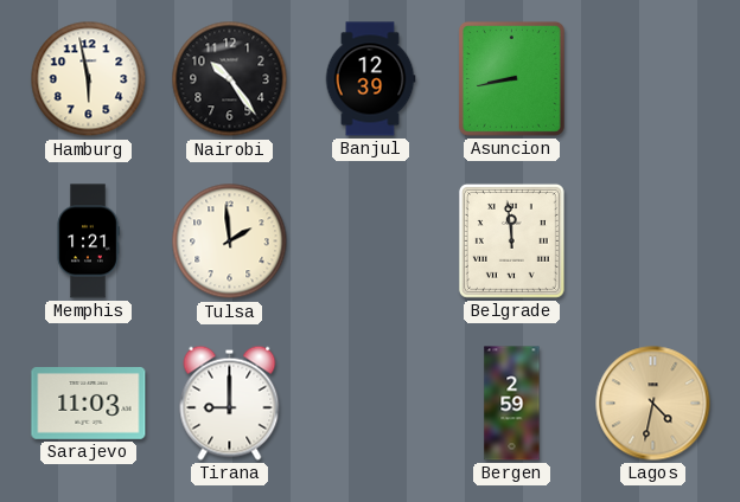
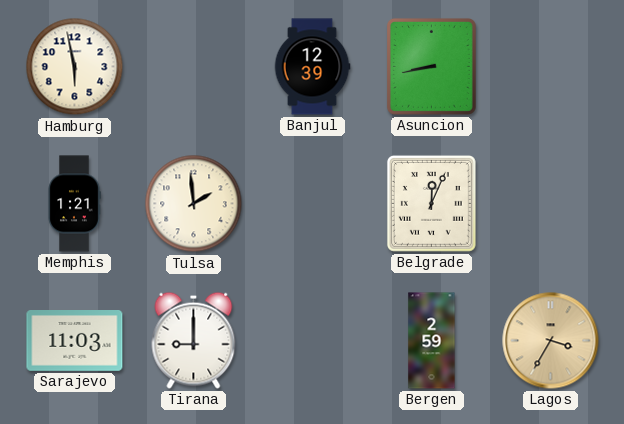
Nairobi: 10:24 -> none
Belgrade: 11:59 -> 12:04
Lagos: 4:32 -> 3:35
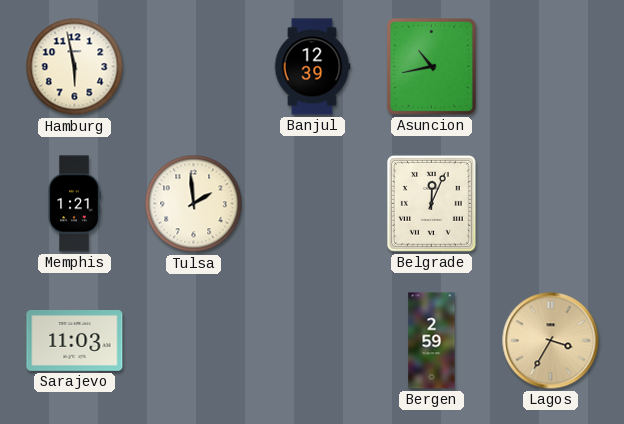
Asuncion: 8:43 -> 10:43
Tirana: 9:00 -> none
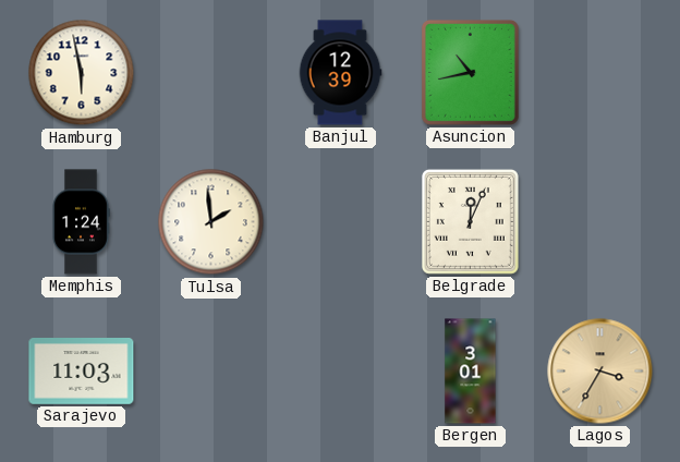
Memphis: 1:21 -> 1:24
Bergen: 2:59 -> 3:01
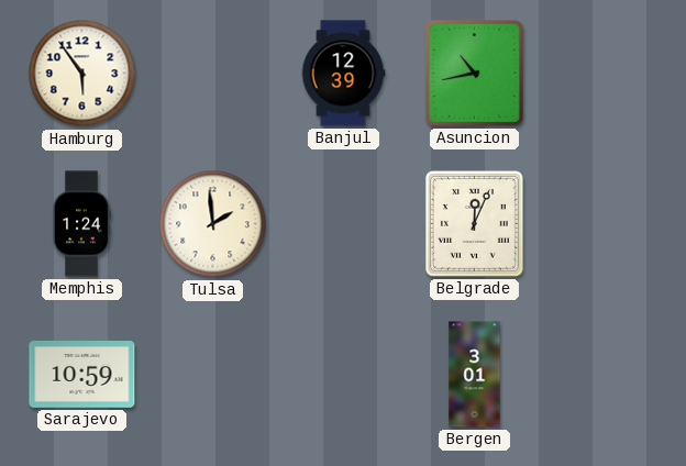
Hamburg: 5:58 -> 5:54
Sarajevo: 11:03 -> 10:59
Lagos: 3:35 -> none
